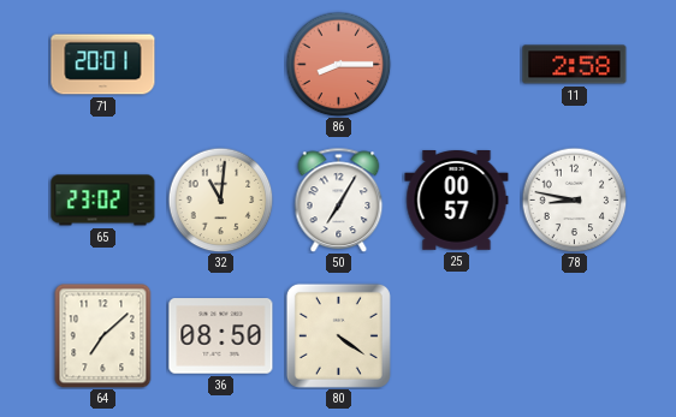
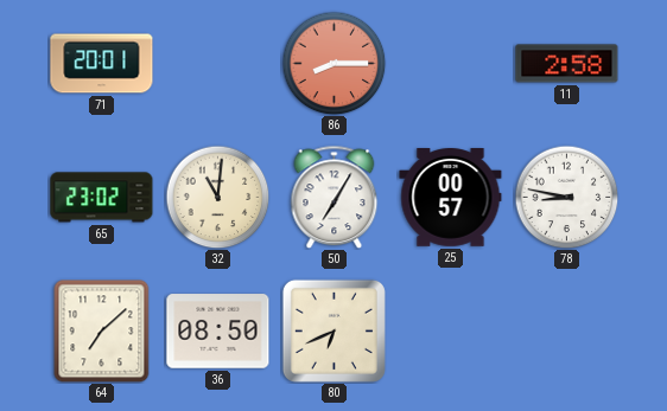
80: 4:21 -> 6:41
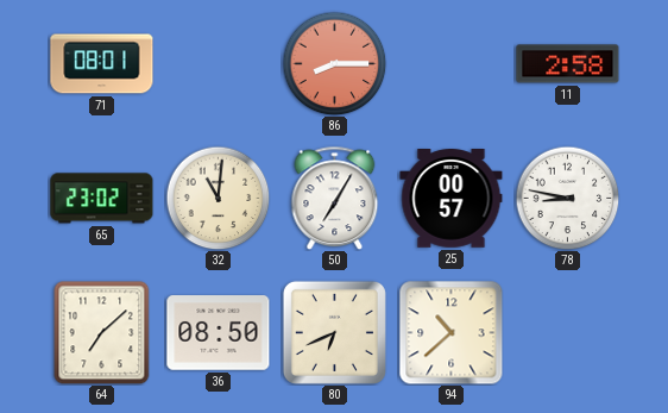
71: 20:01 -> 08:01
94: none -> 10:38
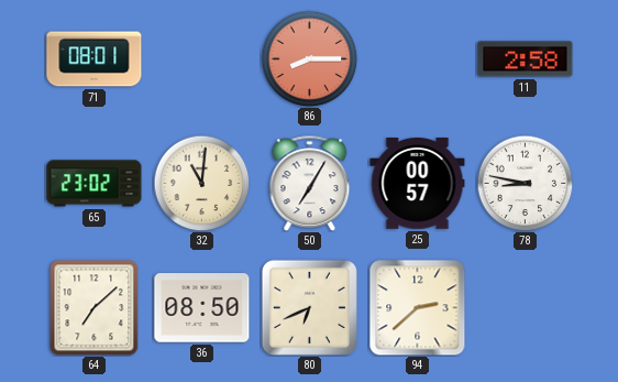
94: 10:38 -> 2:38
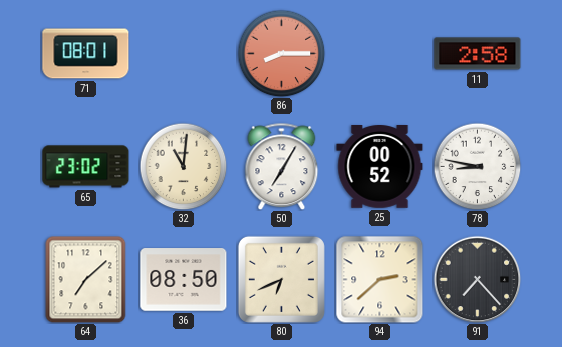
25: 00:57 -> 00:52
91: none -> 7:23
